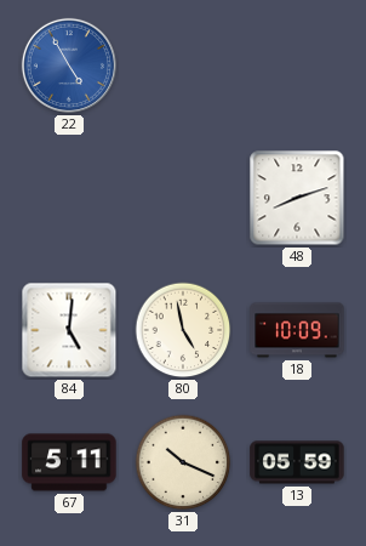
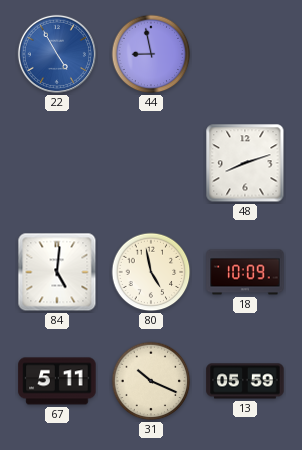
44: none -> 8:58
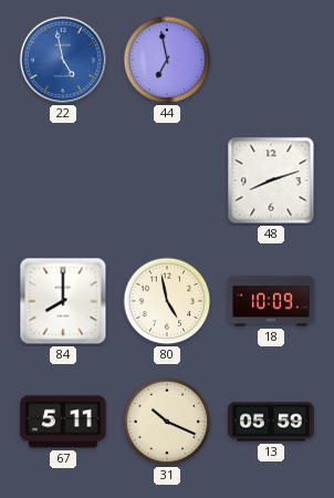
22: 4:55 -> 4:58
44: 8:58 -> 6:58
84: 5:01 -> 8:00
